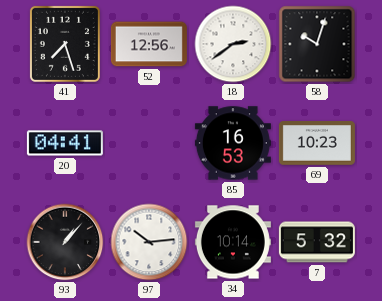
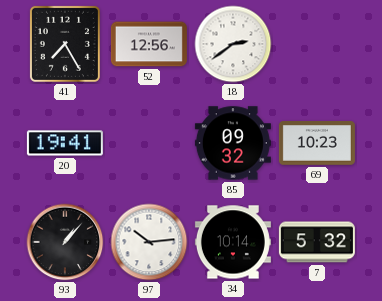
41: 7:27 -> 7:25
58: 10:03 -> none
20: 04:41 -> 19:41
85: 16:53 -> 09:32
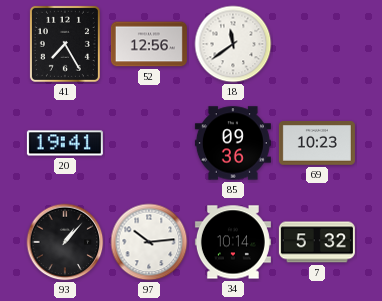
18: 2:39 -> 11:39
85: 09:32 -> 09:36
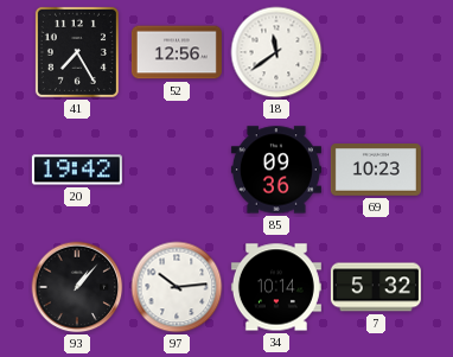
20: 19:41 -> 19:42
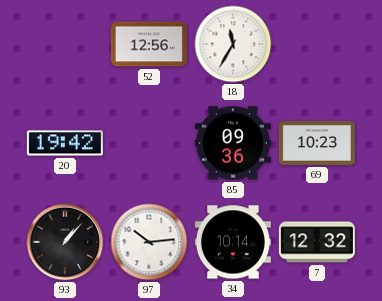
41: 7:25 -> none
18: 11:39 -> 11:35
7: 5:32 -> 12:32
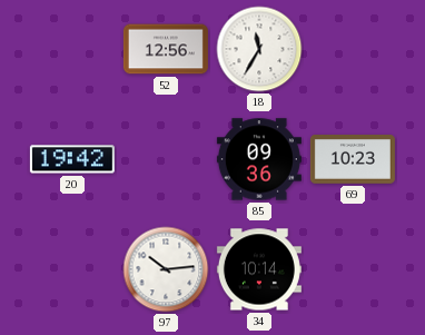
93: 1:07 -> none
7: 12:32 -> none
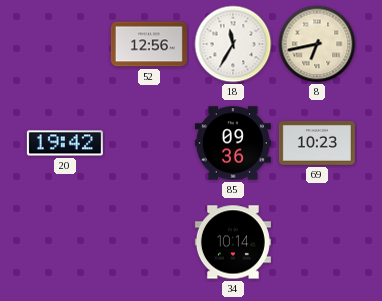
8: none -> 6:43
97: 10:14 -> none
